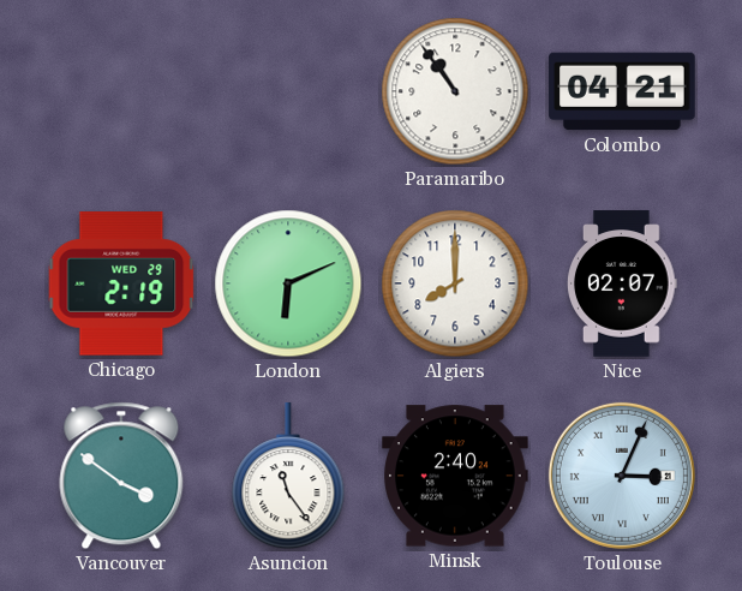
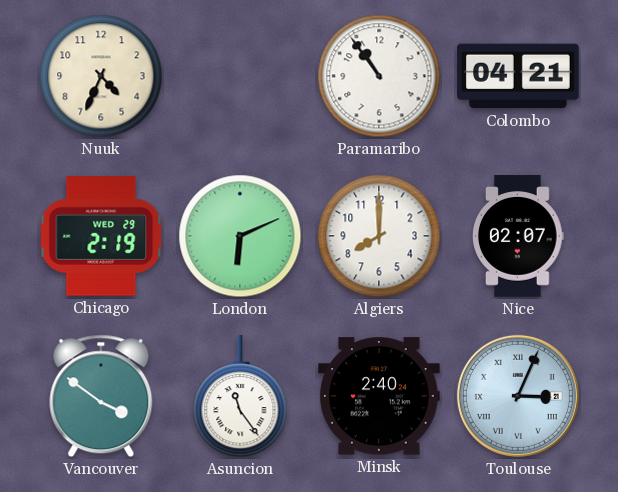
Nuuk: none -> 4:34
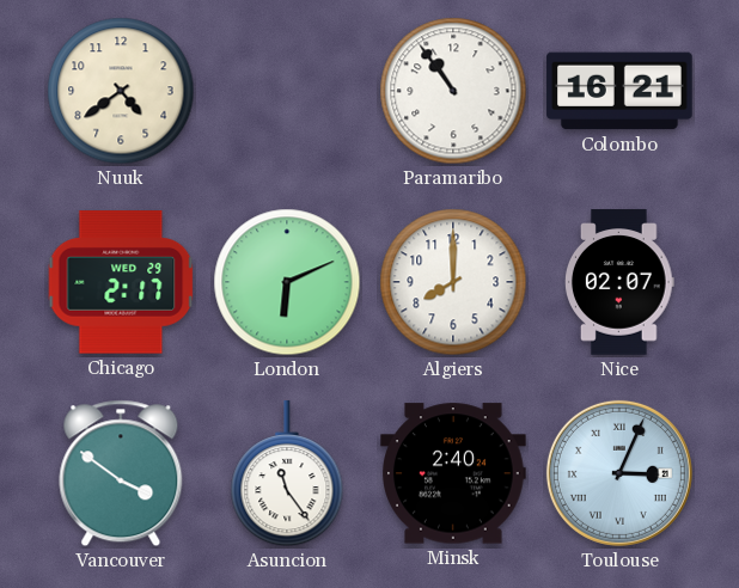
Nuuk: 4:34 -> 4:39
Colombo: 04:21 -> 16:21
Chicago: 2:19 -> 2:17
